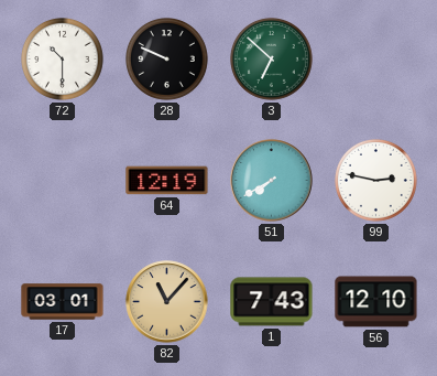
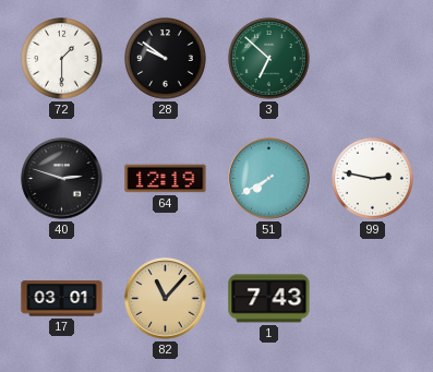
72: 10:30 -> 1:30
28: 9:49 -> 9:51
40: none -> 2:48
56: 12:10 -> none
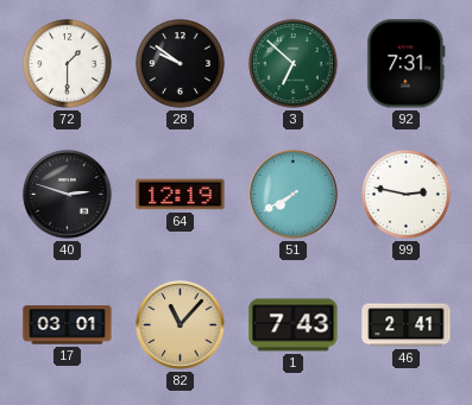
92: none -> 7:31
46: none -> 2:41
